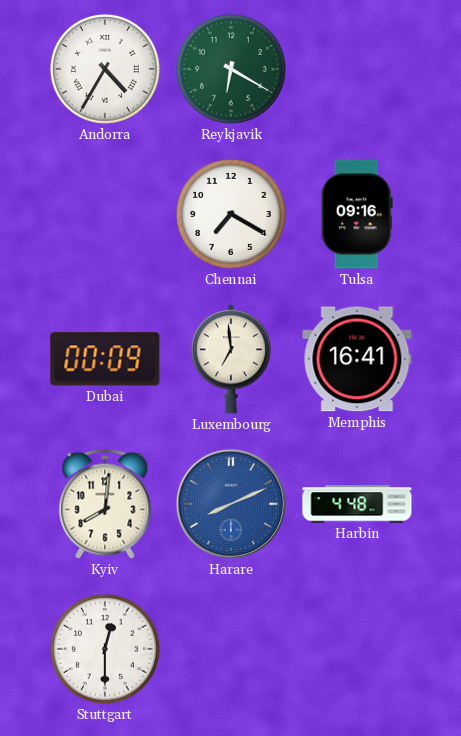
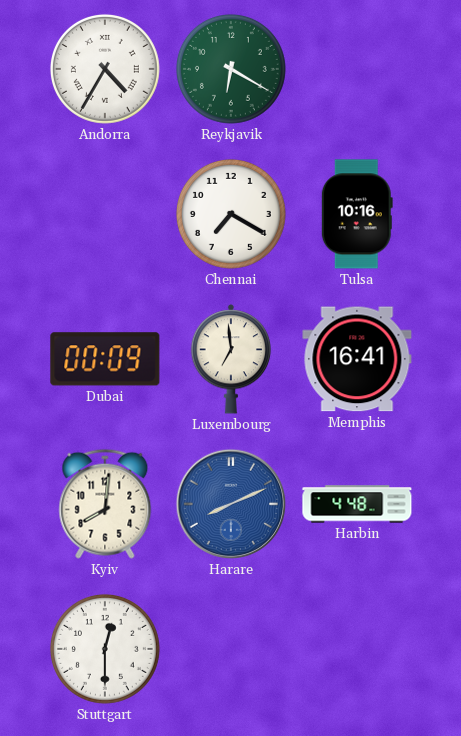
Tulsa: 09:16 -> 10:16
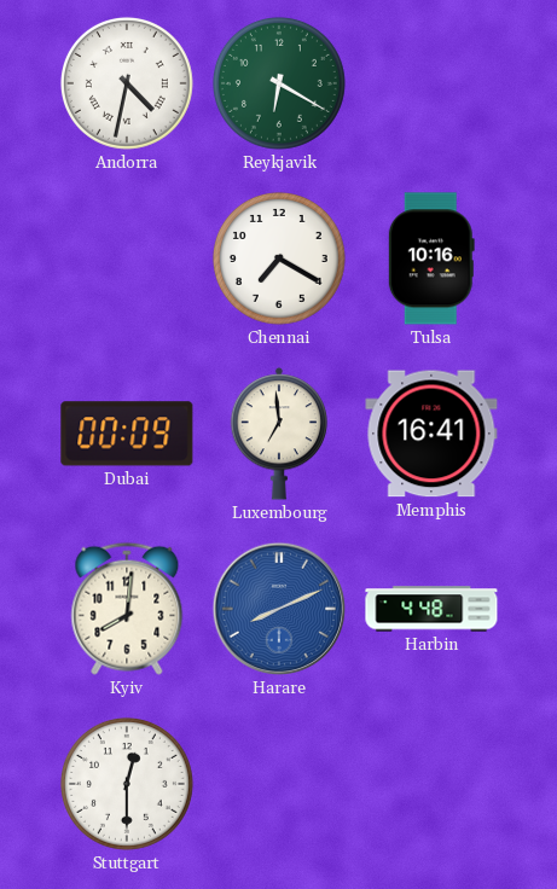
Andorra: 4:35 -> 4:32
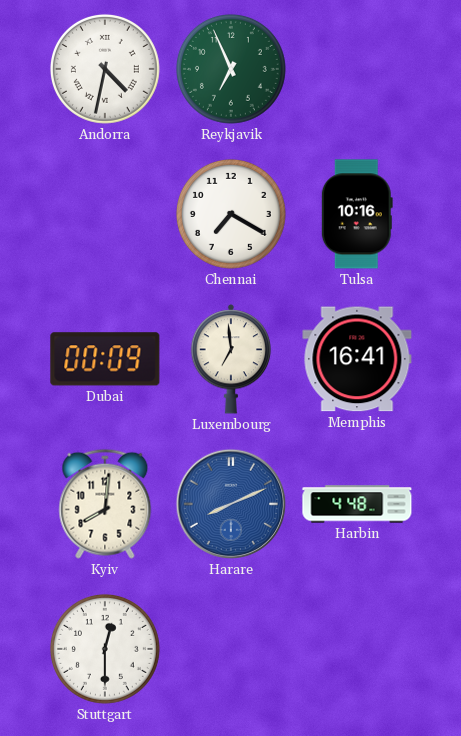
Reykjavik: 6:20 -> 6:56
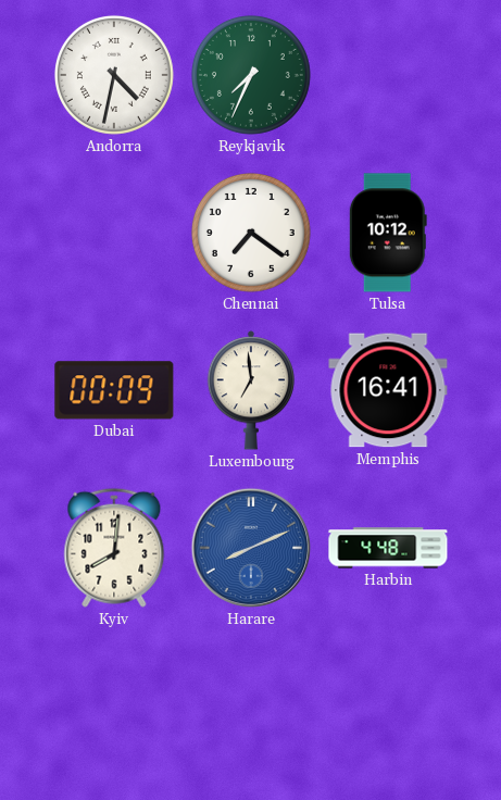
Reykjavik: 6:56 -> 7:34
Chennai: 7:20 -> 7:21
Tulsa: 10:16 -> 10:12
Stuttgart: 12:30 -> none
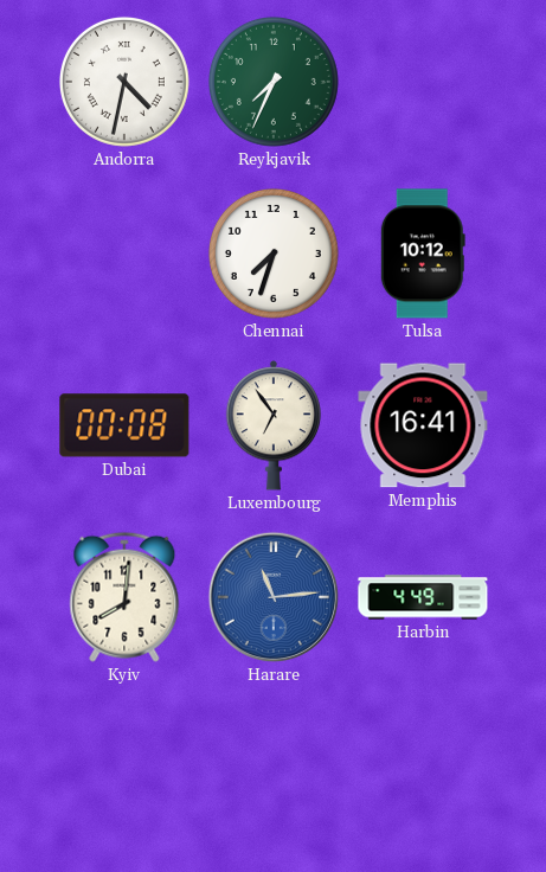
Chennai: 7:21 -> 7:33
Dubai: 00:09 -> 00:08
Luxembourg: 6:59 -> 6:54
Harare: 8:11 -> 11:14
Harbin: 4:48 -> 4:49
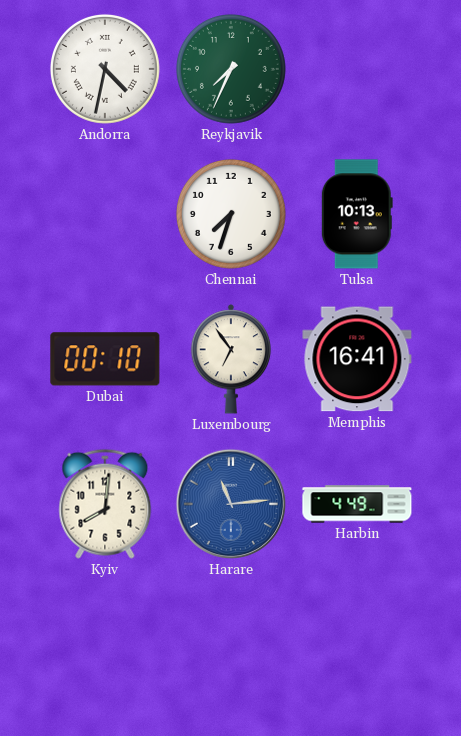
Tulsa: 10:12 -> 10:13
Dubai: 00:08 -> 00:10
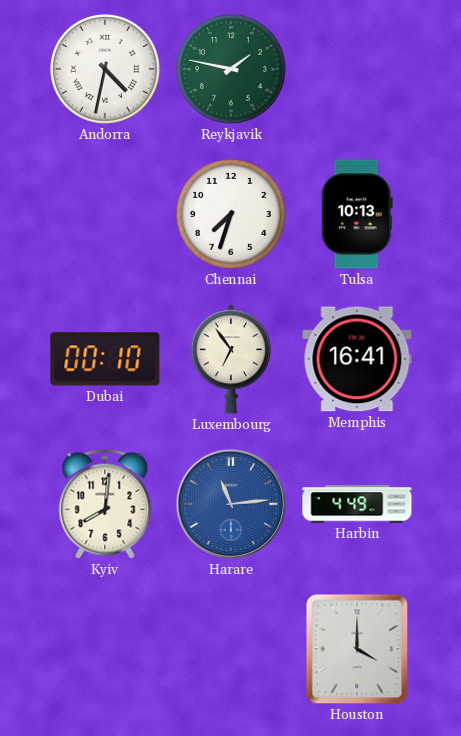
Reykjavik: 7:34 -> 1:47
Houston: none -> 4:00
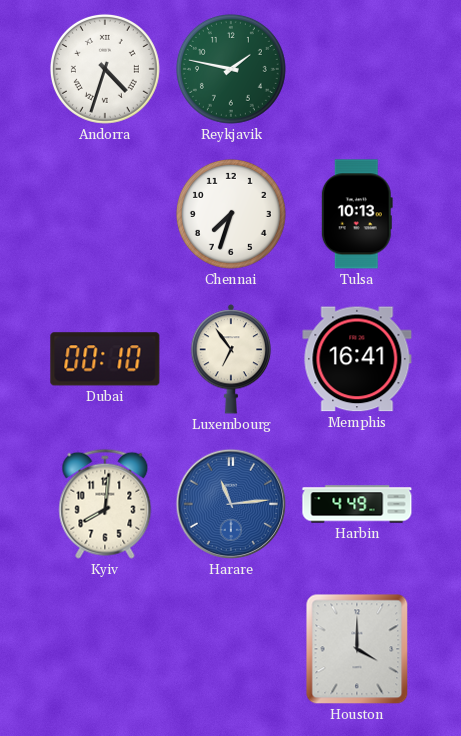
Andorra: 4:32 -> 4:33
